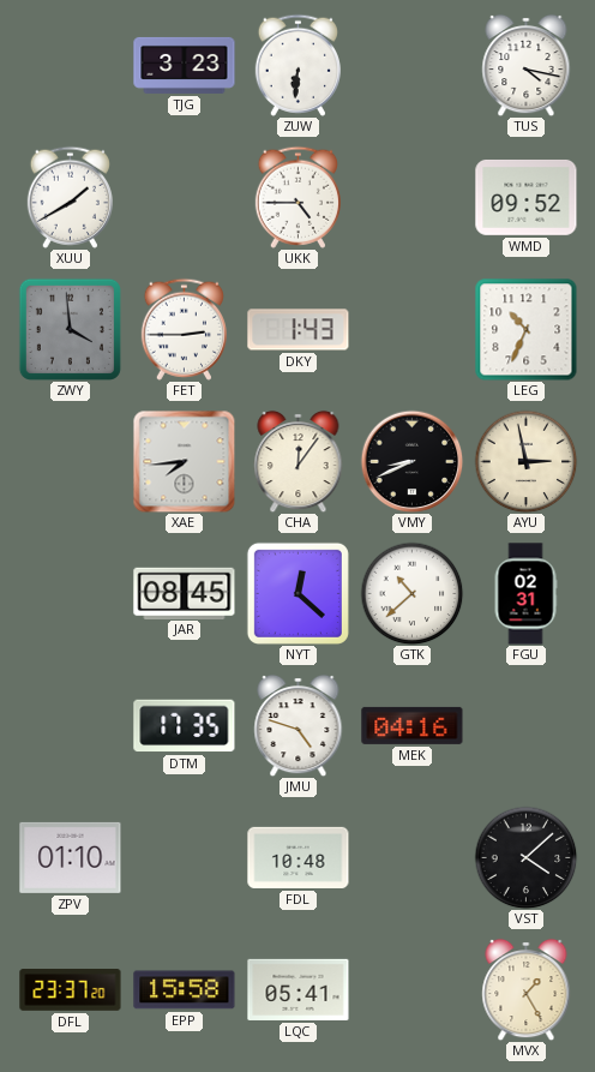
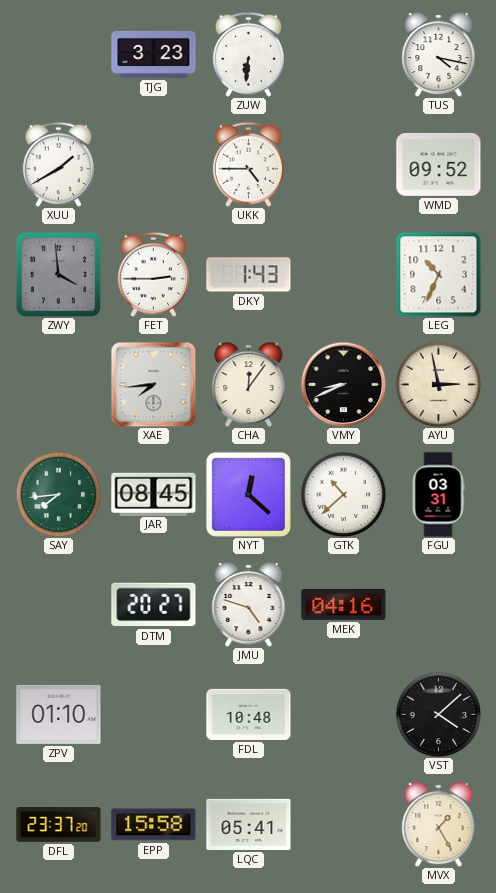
SAY: none -> 7:44
FGU: 02:31 -> 03:31
DTM: 17:35 -> 20:27
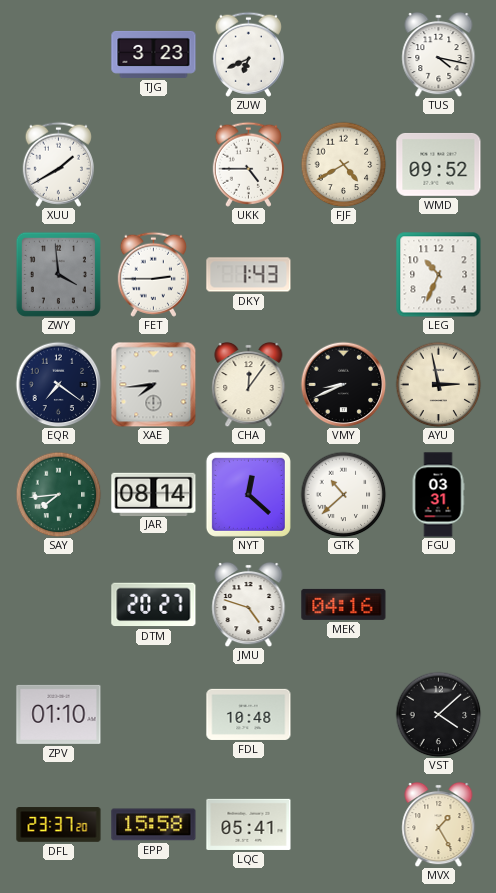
ZUW: 6:31 -> 6:41
FJF: none -> 4:40
EQR: none -> 7:21
JAR: 08:45 -> 08:14
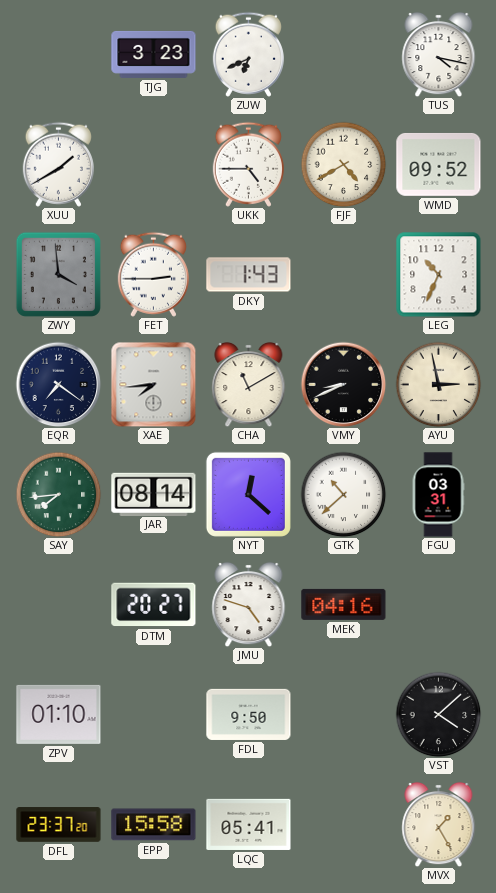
CHA: 12:06 -> 11:10
FDL: 10:48 -> 9:50
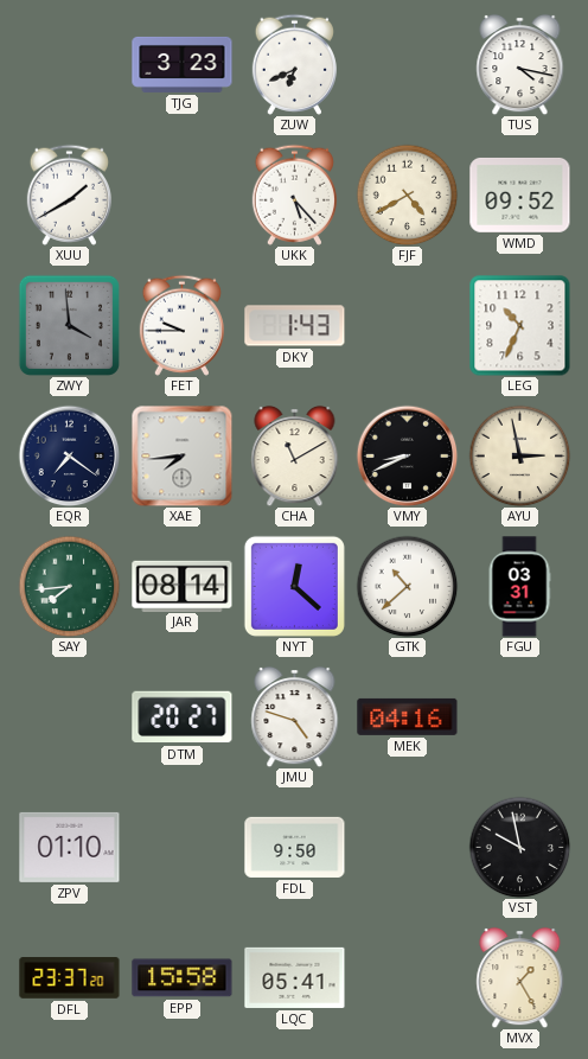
UKK: 4:45 -> 5:23
FET: 2:45 -> 9:45
VST: 4:08 -> 9:58
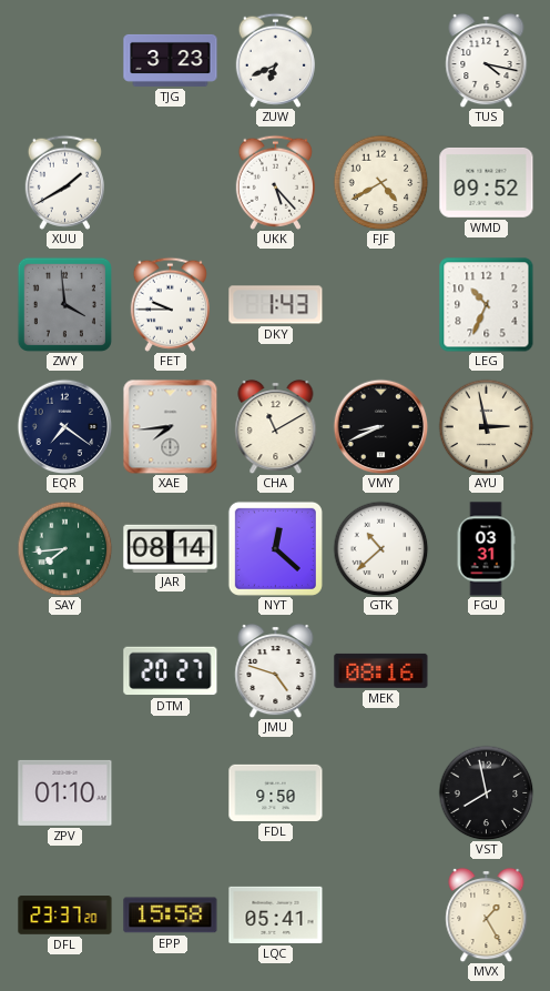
MEK: 04:16 -> 08:16
VST: 9:58 -> 7:58
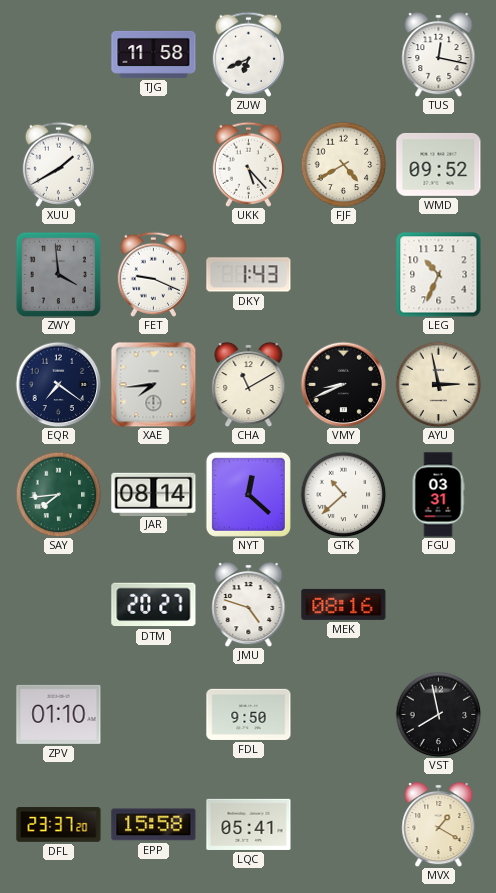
TJG: 3:23 -> 11:58
TUS: 4:17 -> 12:17
FET: 9:45 -> 9:19
MVX: 1:25 -> 1:20
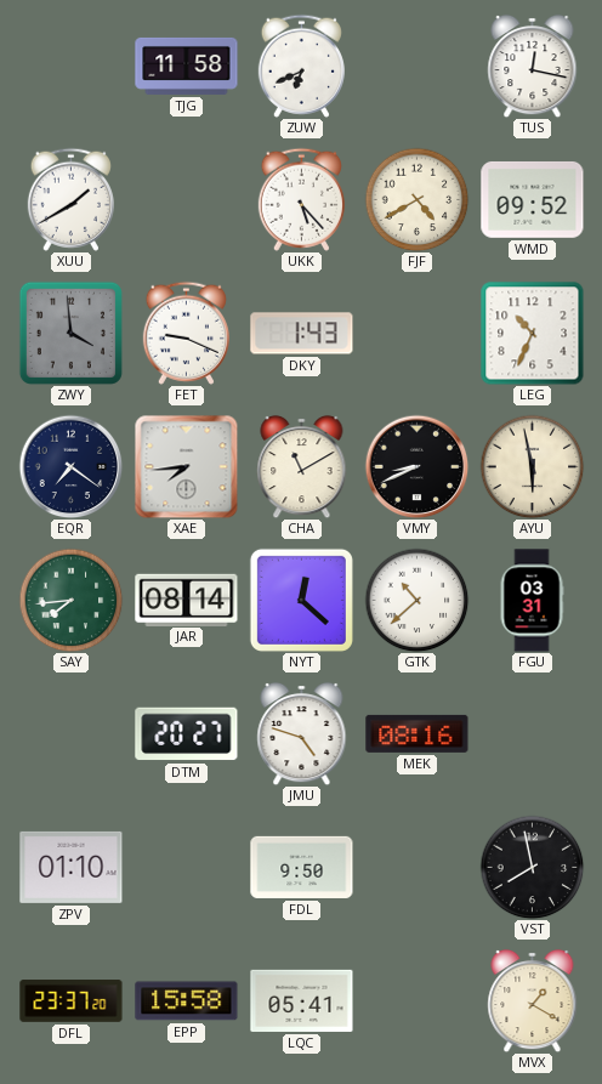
AYU: 2:58 -> 5:58
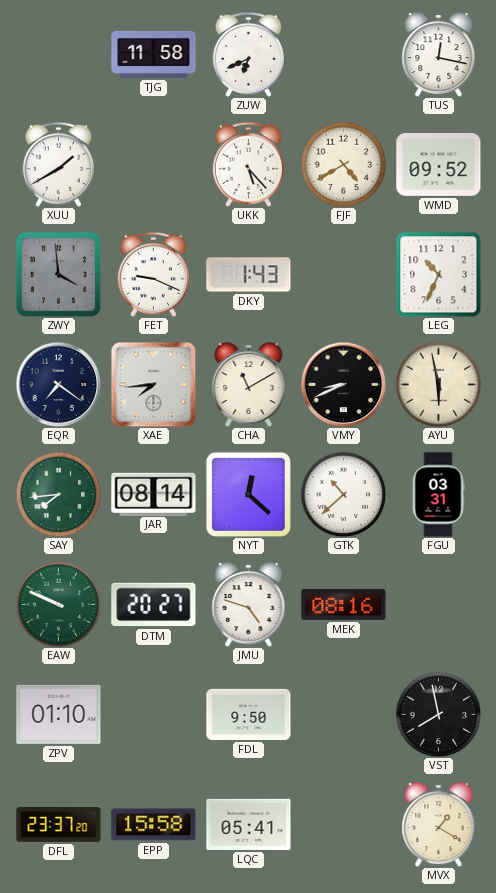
EAW: none -> 9:49
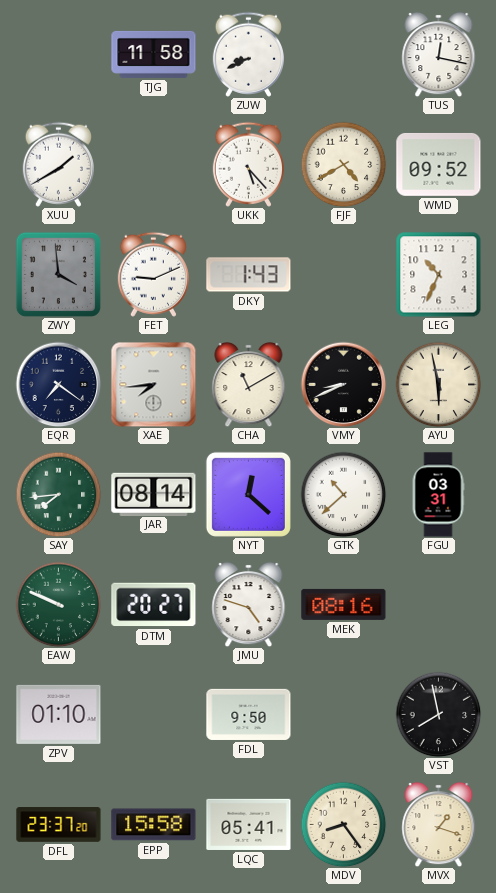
ZUW: 6:41 -> 8:41
FET: 9:19 -> 9:11
MDV: none -> 8:24
MVX: 1:20 -> 1:18
